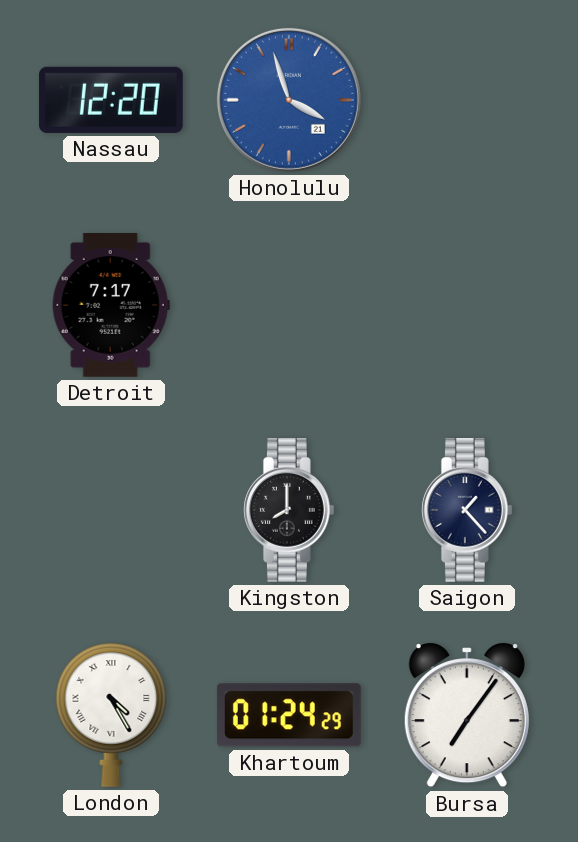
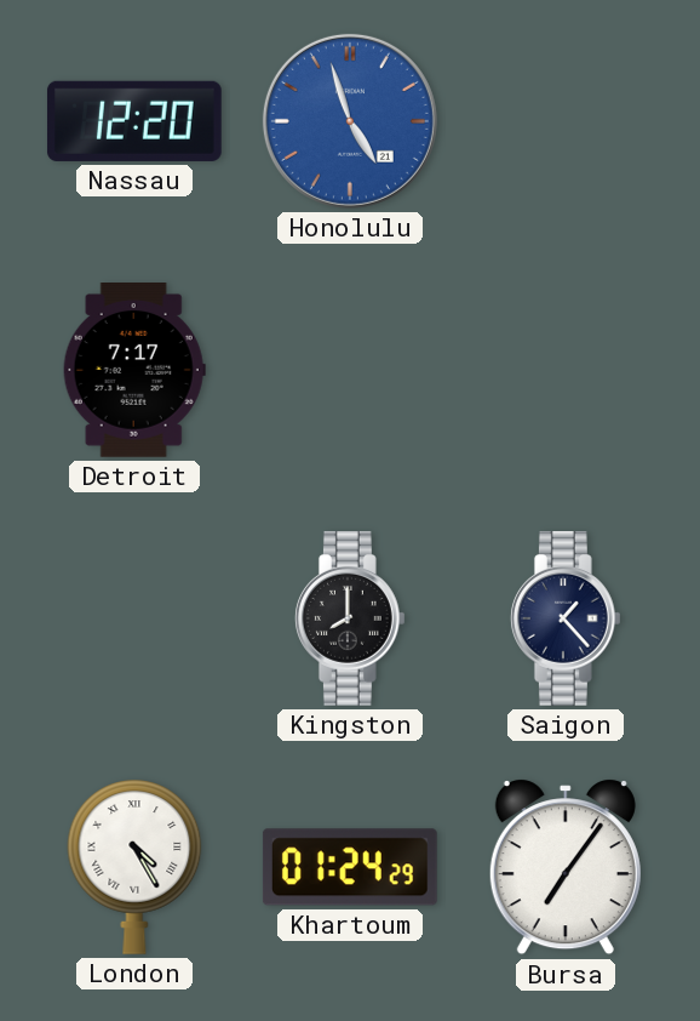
Honolulu: 3:57 -> 4:57
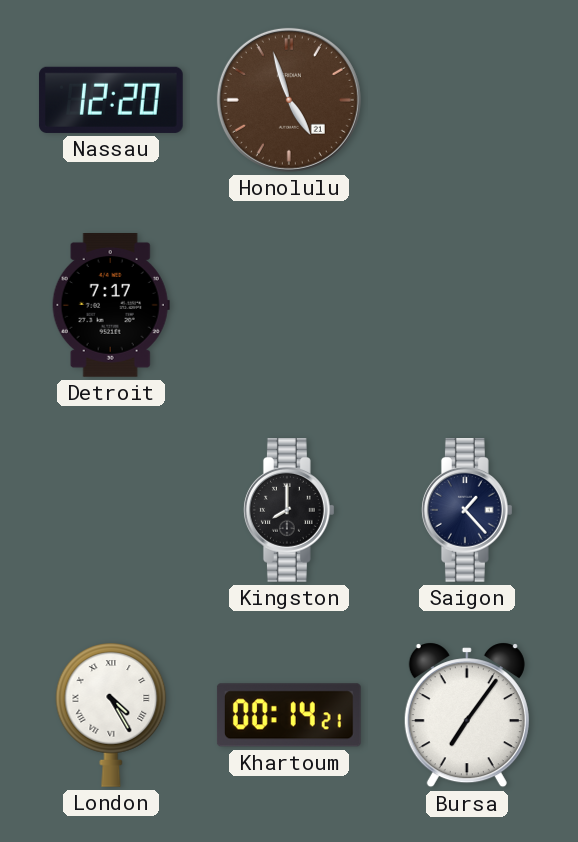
Honolulu dial: blue -> brown
Khartoum: 01:24 -> 00:14
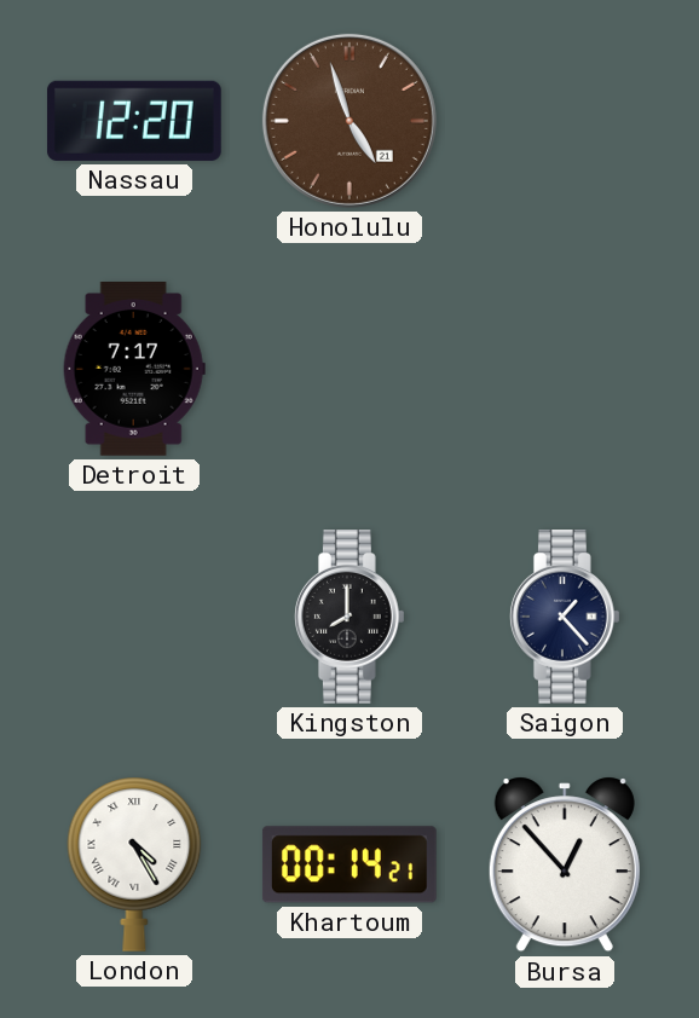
Bursa: 7:06 -> 12:53
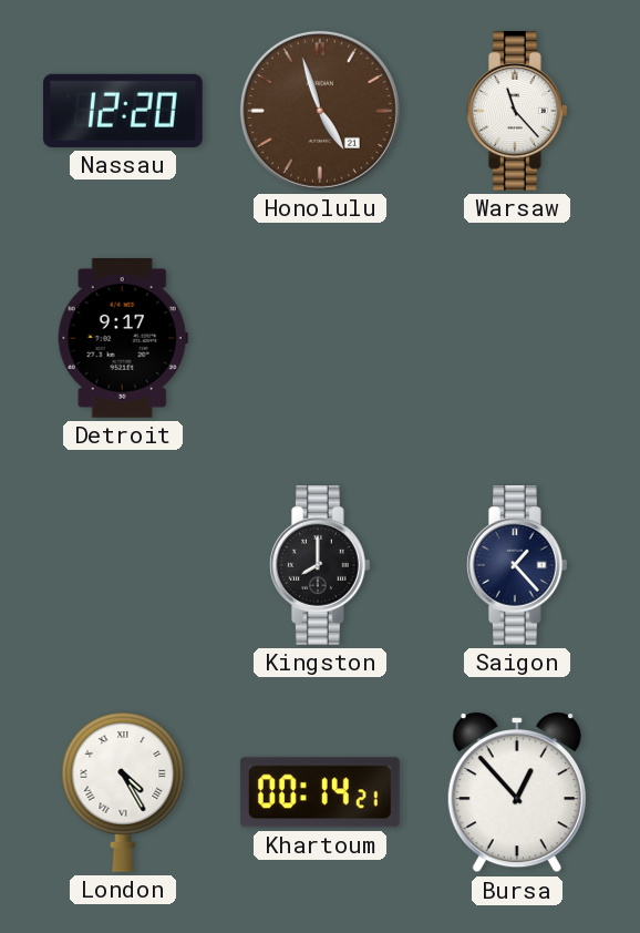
Warsaw: none -> 11:23
Detroit: 7:17 -> 9:17
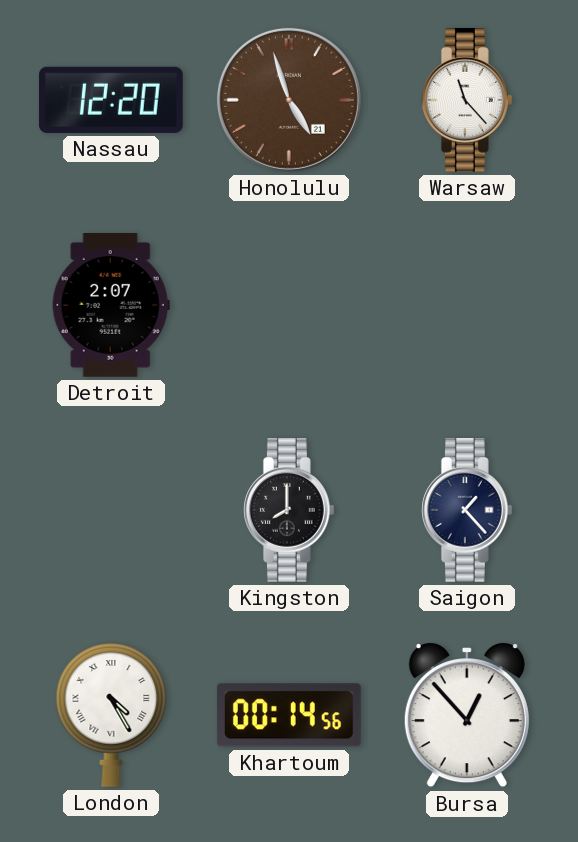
Detroit: 9:17 -> 2:07
Khartoum: 00:14:21 -> 00:14:56
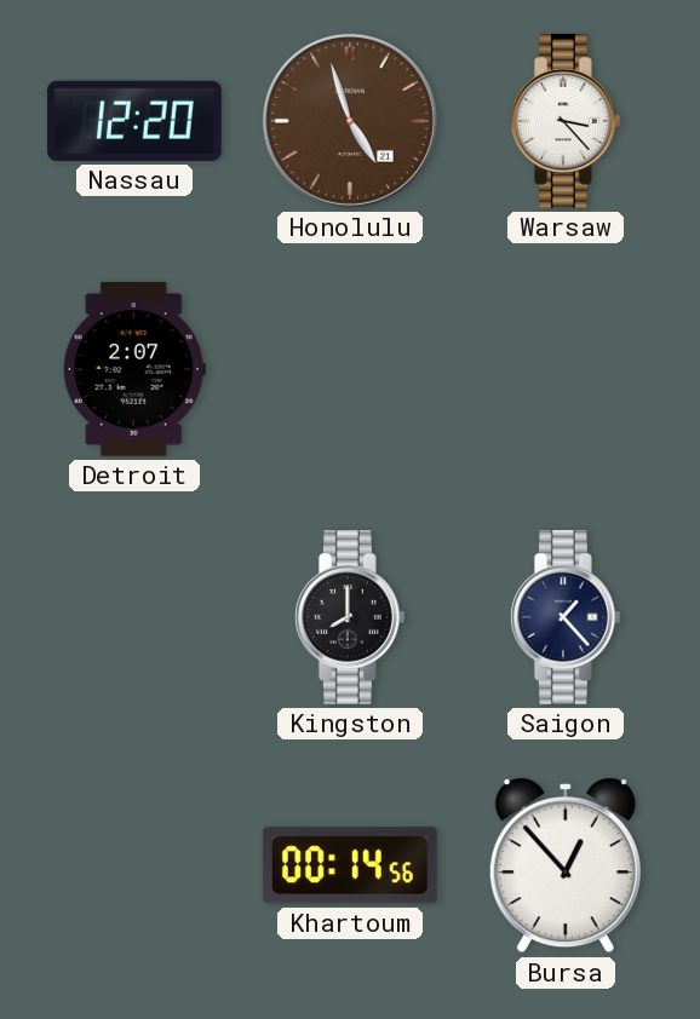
Warsaw: 11:23 -> 3:23
London: 4:25 -> none
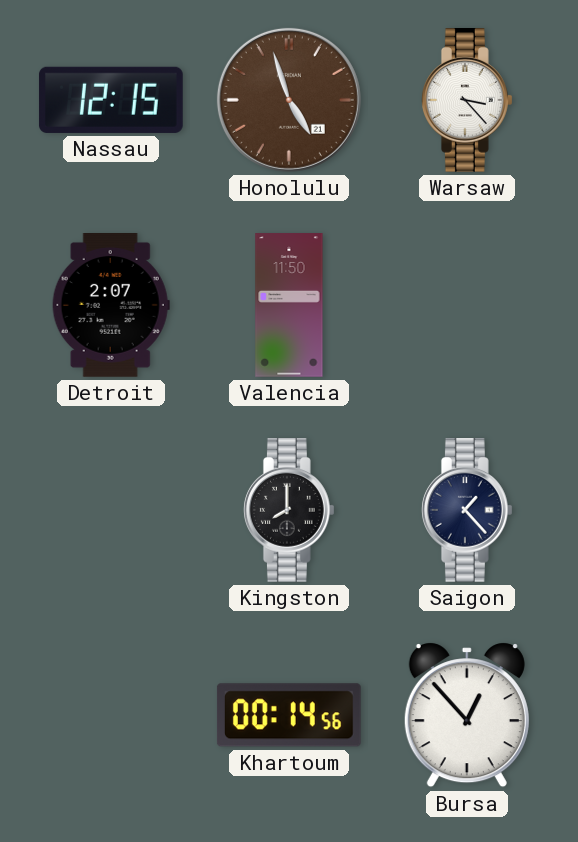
Nassau: 12:20 -> 12:15
Valencia: none -> 11:50
